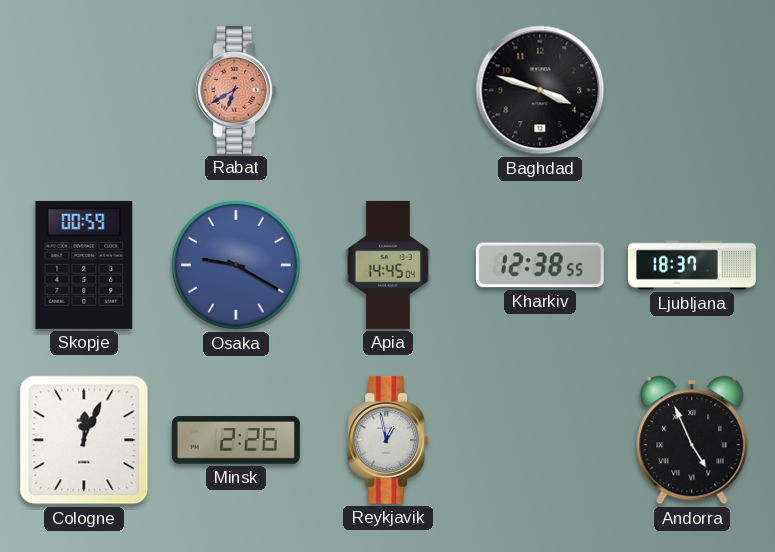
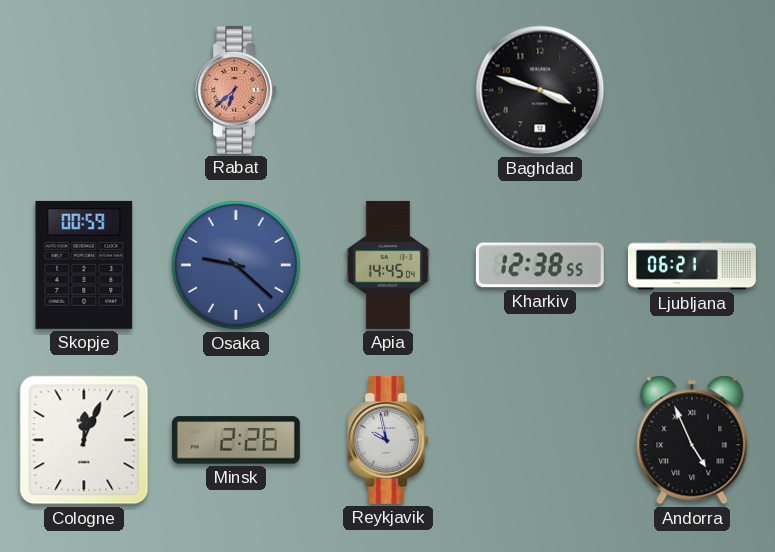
Rabat: 6:40 -> 6:38
Osaka: 9:20 -> 9:22
Ljubljana: 18:37 -> 06:21
Reykjavik: 12:58 -> 9:58
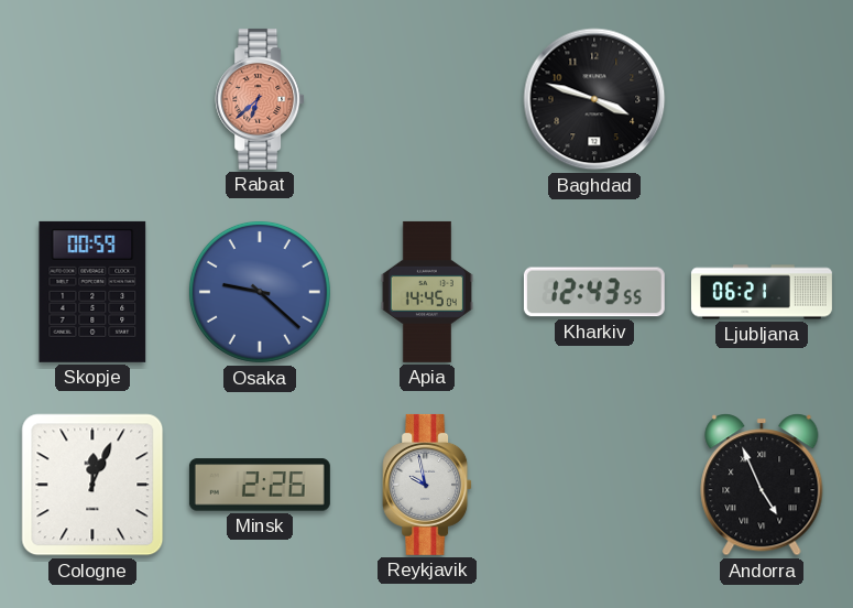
Kharkiv: 12:38 -> 12:43
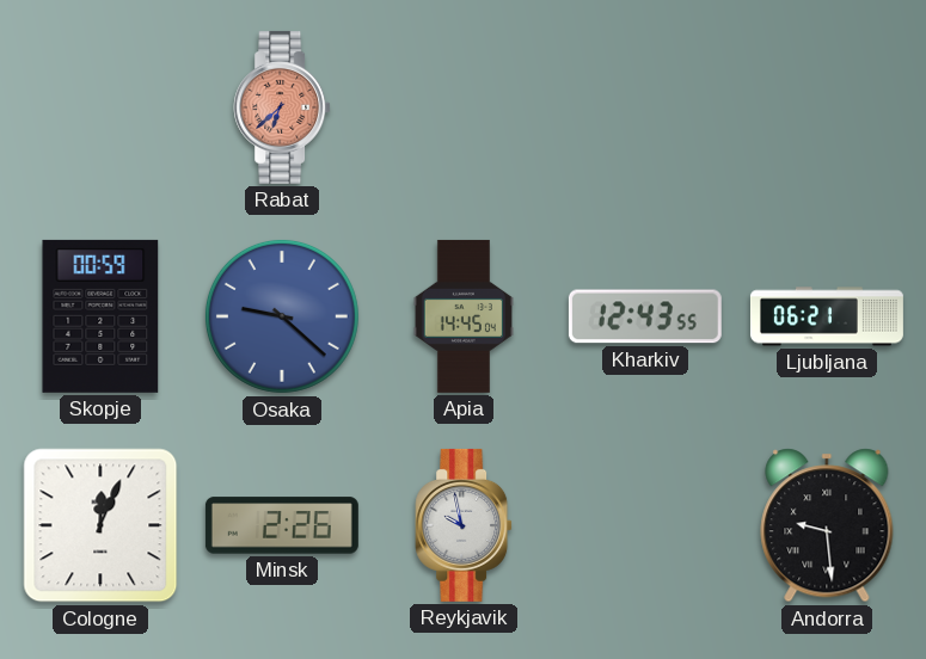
Baghdad: 3:48 -> none
Andorra: 4:56 -> 9:29
